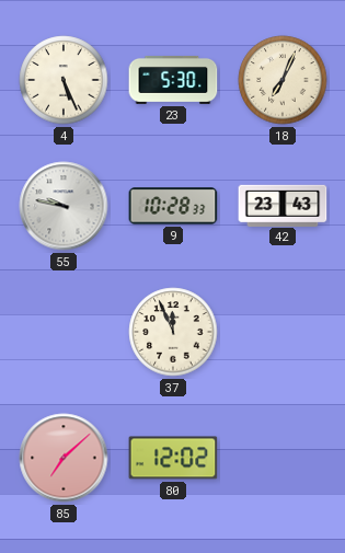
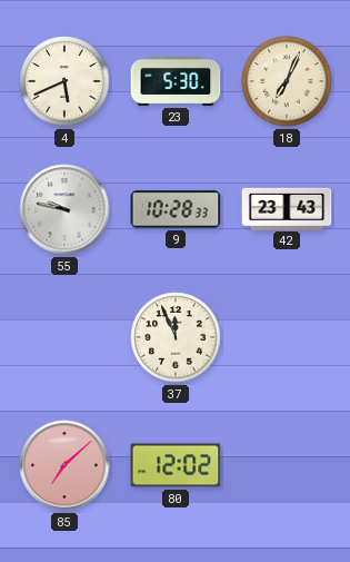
4: 5:26 -> 5:41
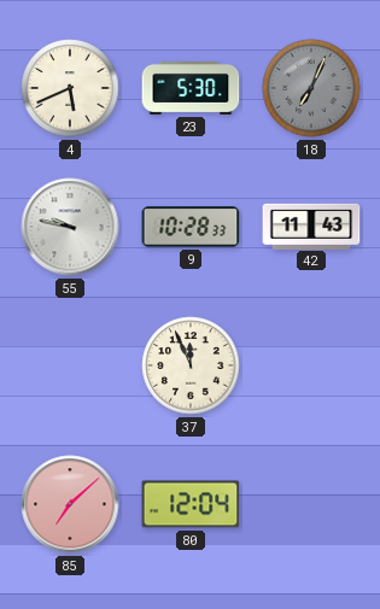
18 dial: cream -> grey
42: 23:43 -> 11:43
80: 12:02 -> 12:04
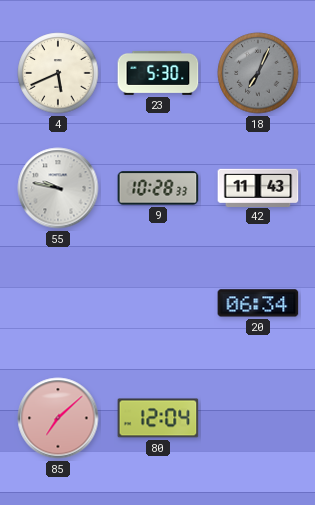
37: 11:56 -> none
20: none -> 06:34
